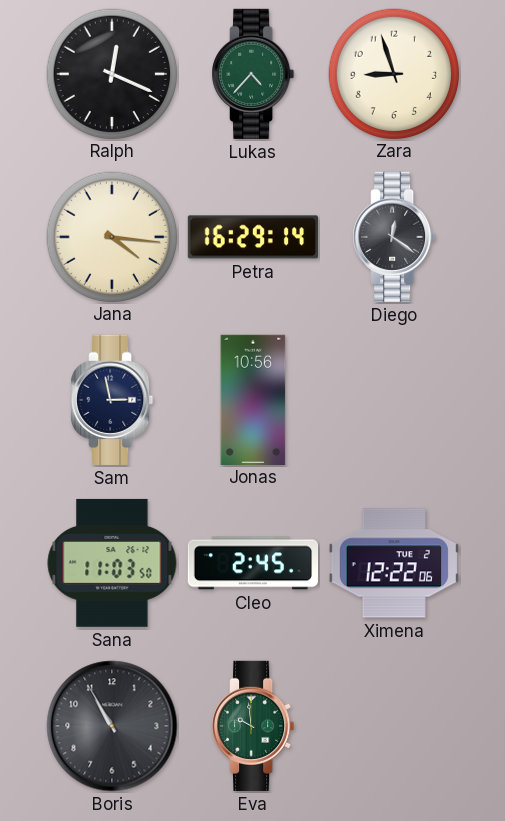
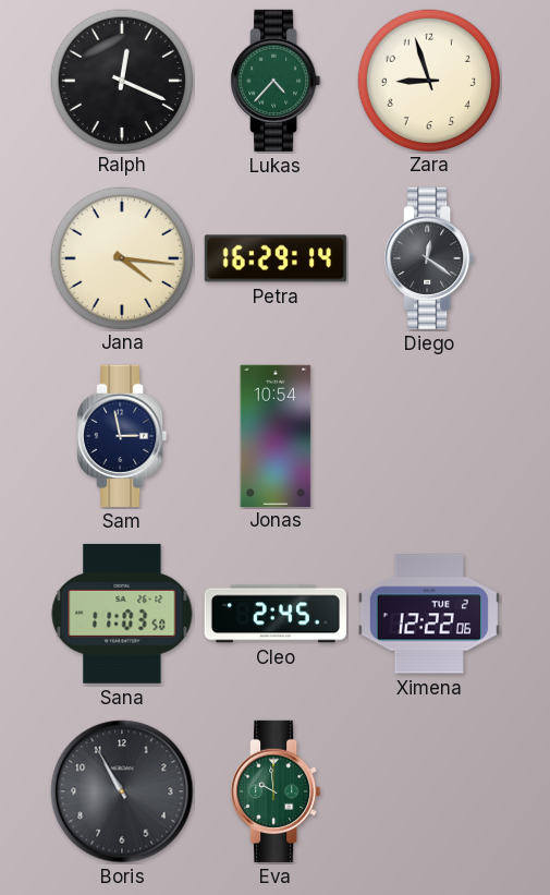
Jonas: 10:56 -> 10:54
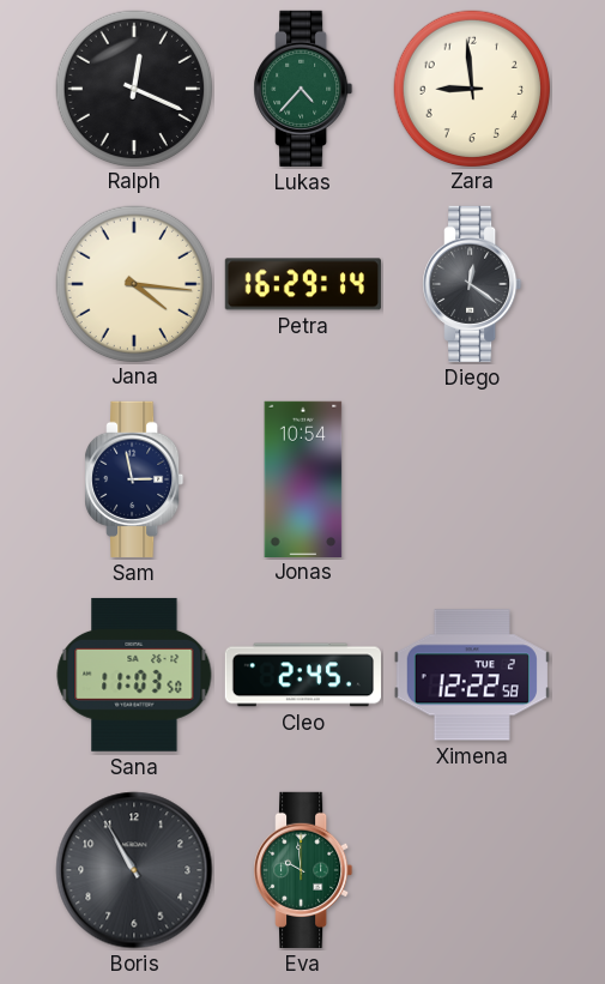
Zara: 8:57 -> 8:59
Ximena: 12:22:06 -> 12:22:58
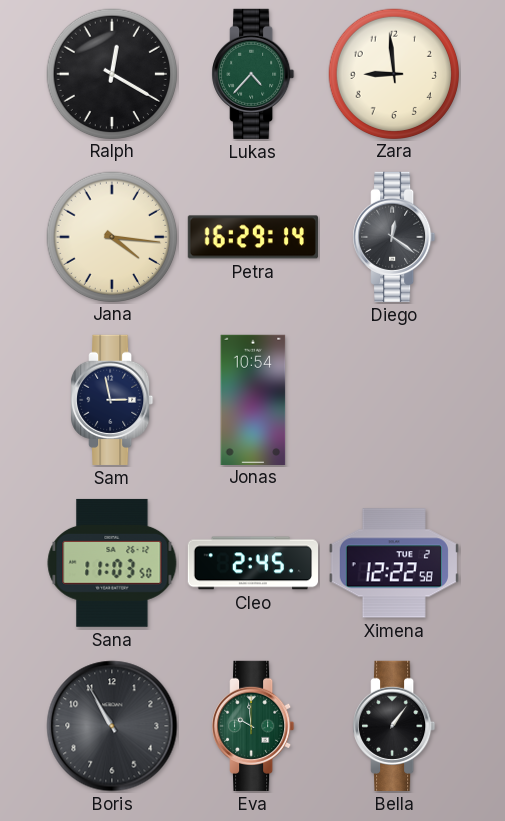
Ralph: 12:19 -> 12:20
Bella: none -> 1:06
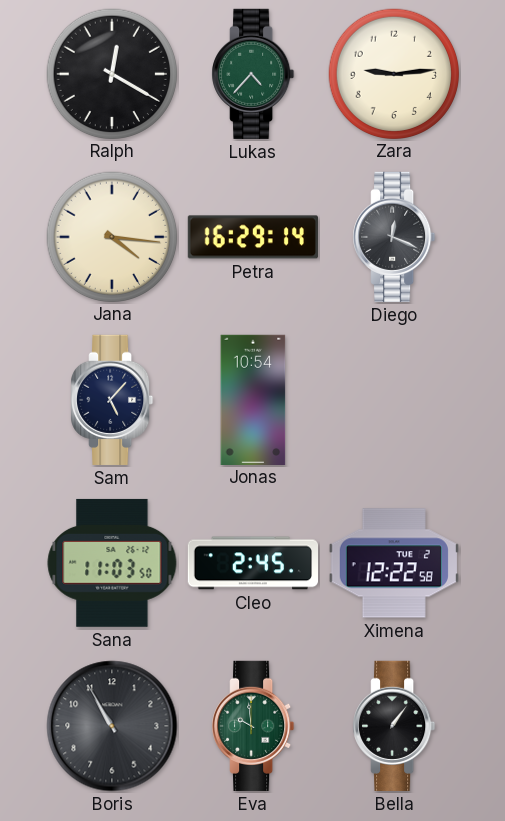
Zara: 8:59 -> 9:14
Diego: 12:21 -> 12:19
Sam: 2:58 -> 5:07
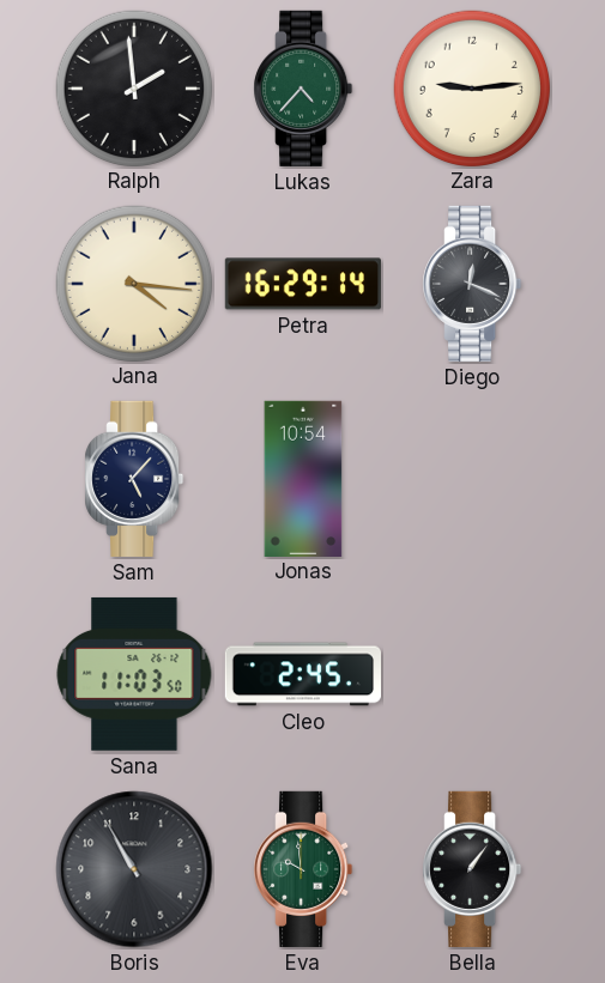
Ralph: 12:20 -> 1:59
Ximena: 12:22 -> none
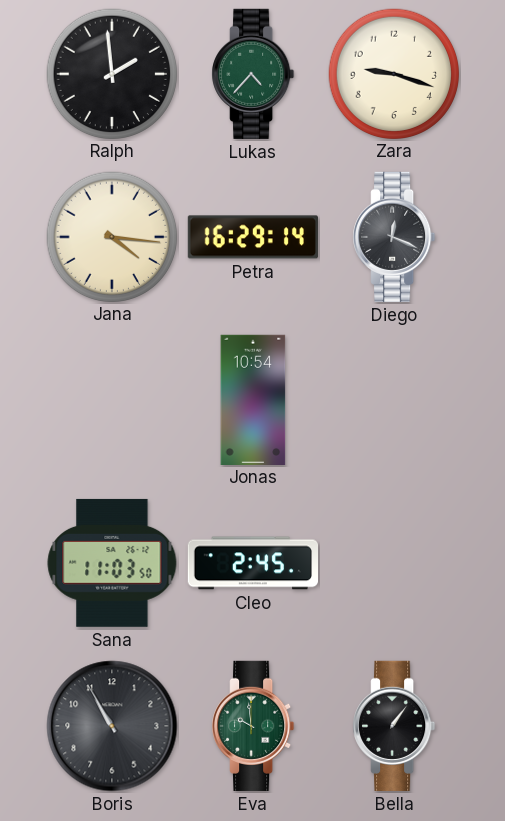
Zara: 9:14 -> 9:18
Sam: 5:07 -> none
